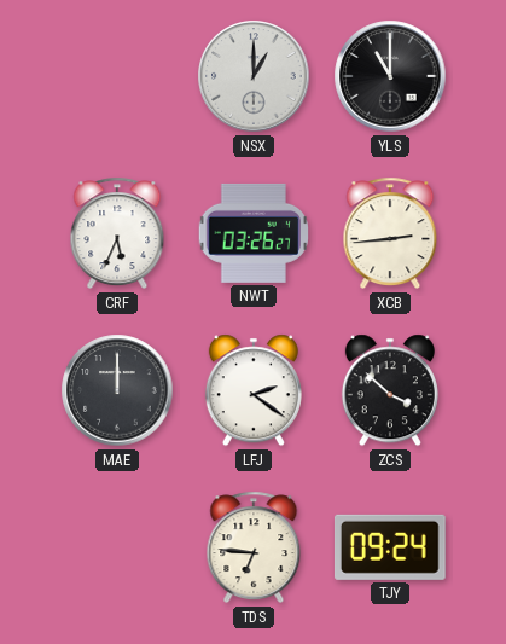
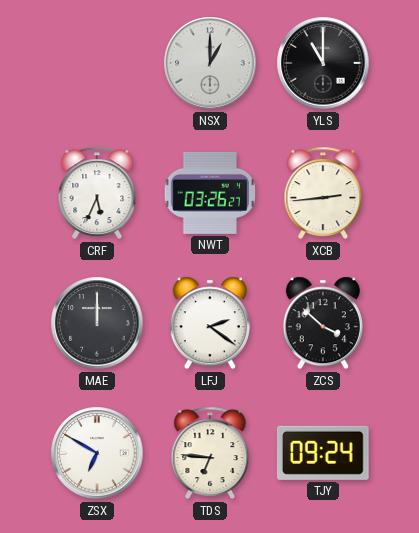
ZSX: none -> 6:50
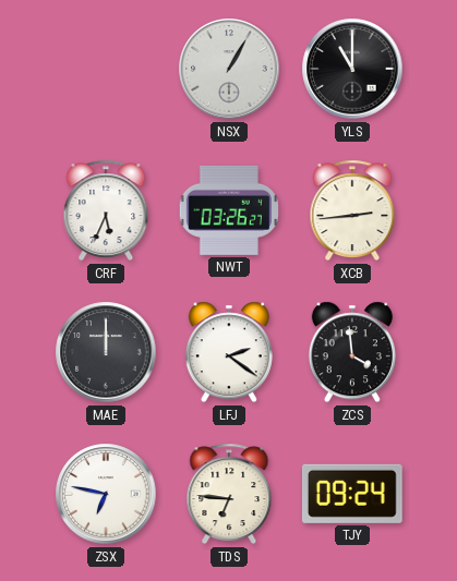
NSX: 1:00 -> 1:05
ZCS: 3:52 -> 3:59
ZSX: 6:50 -> 6:47
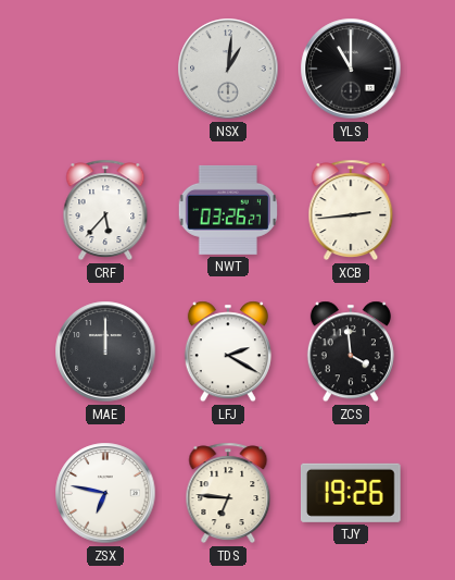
NSX: 1:05 -> 1:01
CRF: 5:34 -> 5:37
LFJ: 2:21 -> 2:20
TJY: 09:24 -> 19:26
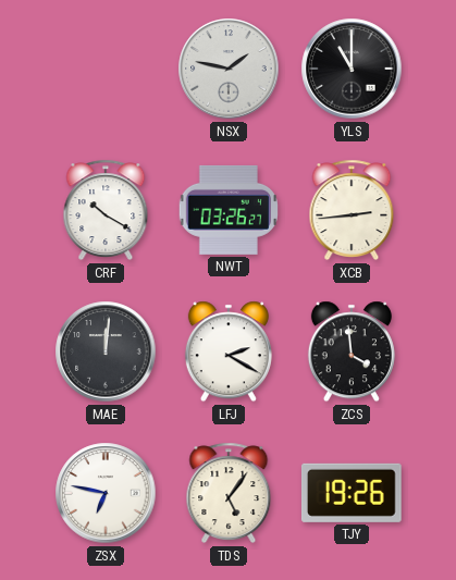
NSX: 1:01 -> 1:47
CRF: 5:37 -> 10:20
MAE: 12:00 -> 12:01
TDS: 6:46 -> 5:06
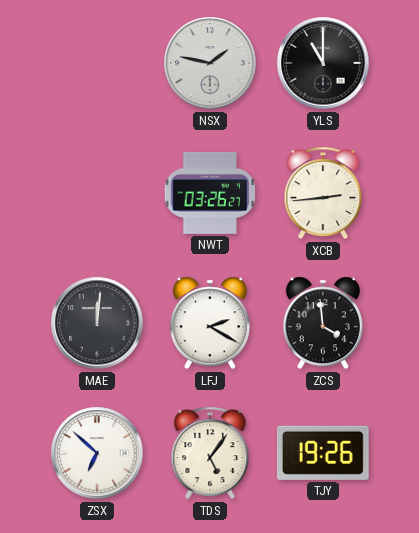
CRF: 10:20 -> none
ZSX: 6:47 -> 6:52
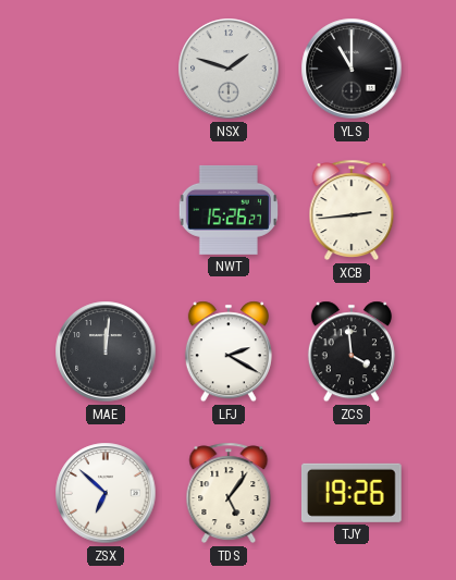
NSX: 1:47 -> 1:48
NWT: 03:26 -> 15:26
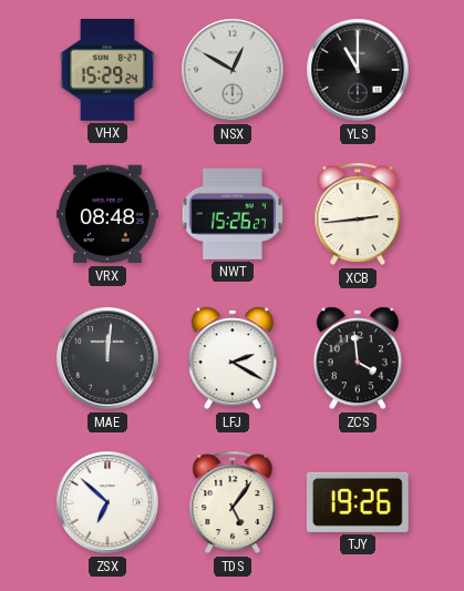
VHX: none -> 15:29
NSX: 1:48 -> 12:50
VRX: none -> 08:48
